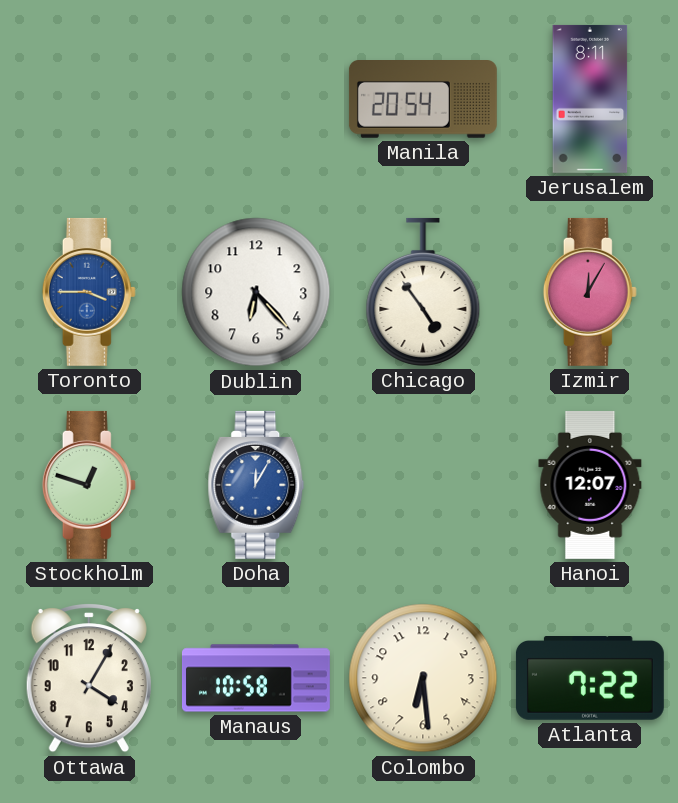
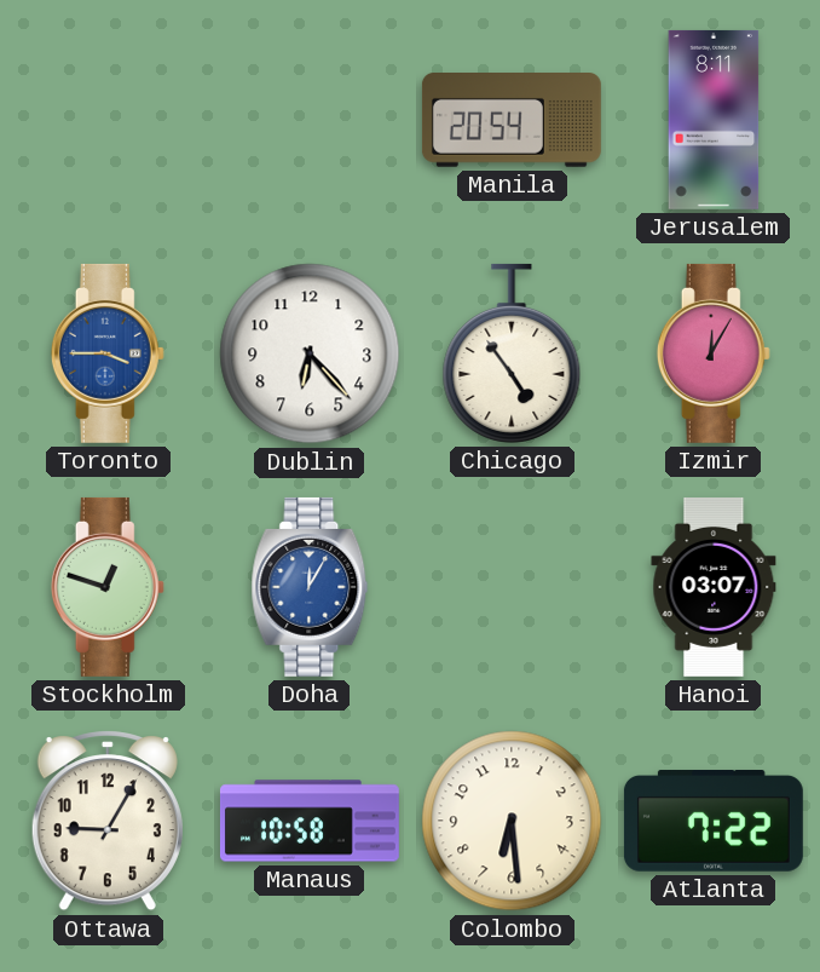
Hanoi: 12:07 -> 03:07
Ottawa: 4:05 -> 9:05
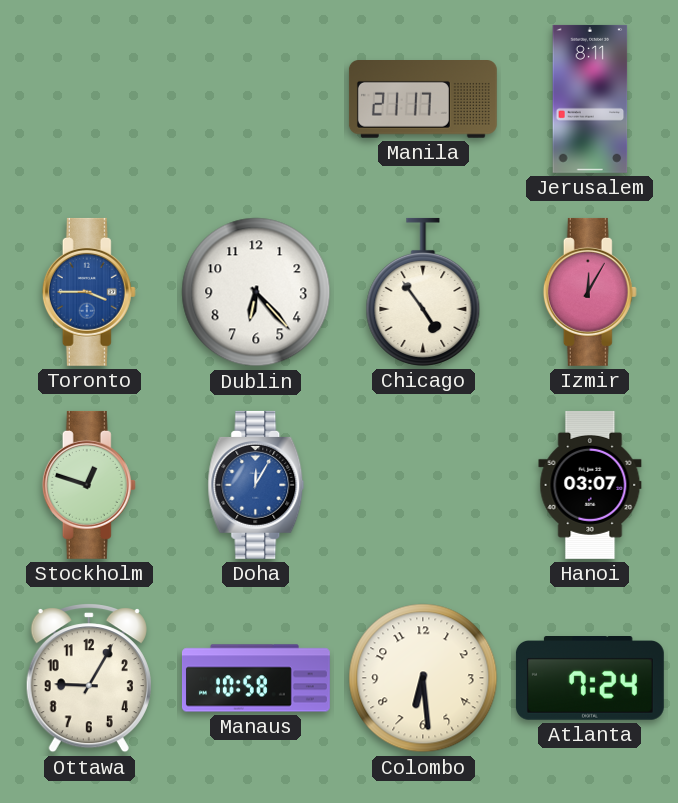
Manila: 20:54 -> 21:17
Atlanta: 7:22 -> 7:24
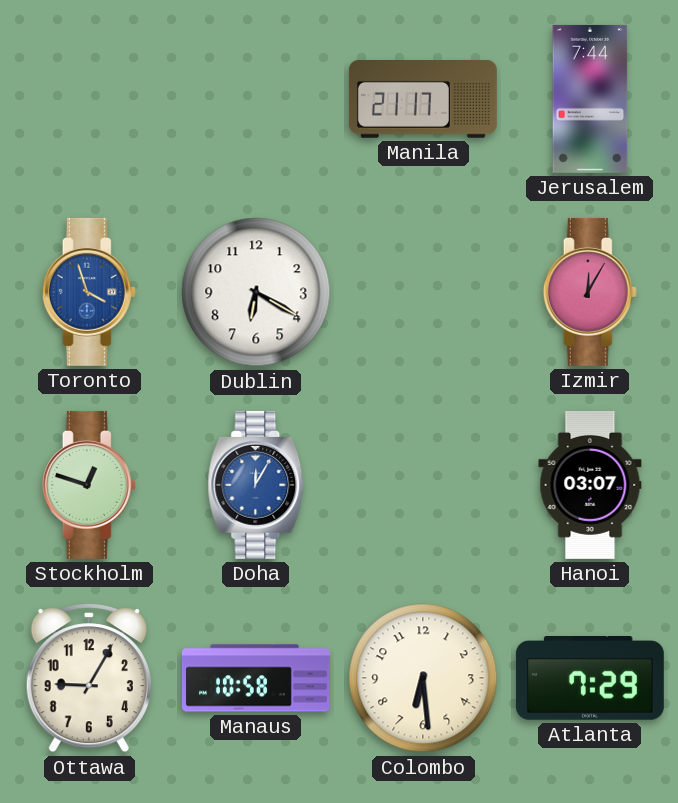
Jerusalem: 8:11 -> 7:44
Toronto: 3:45 -> 3:57
Dublin: 6:23 -> 6:20
Chicago: 4:54 -> none
Atlanta: 7:24 -> 7:29
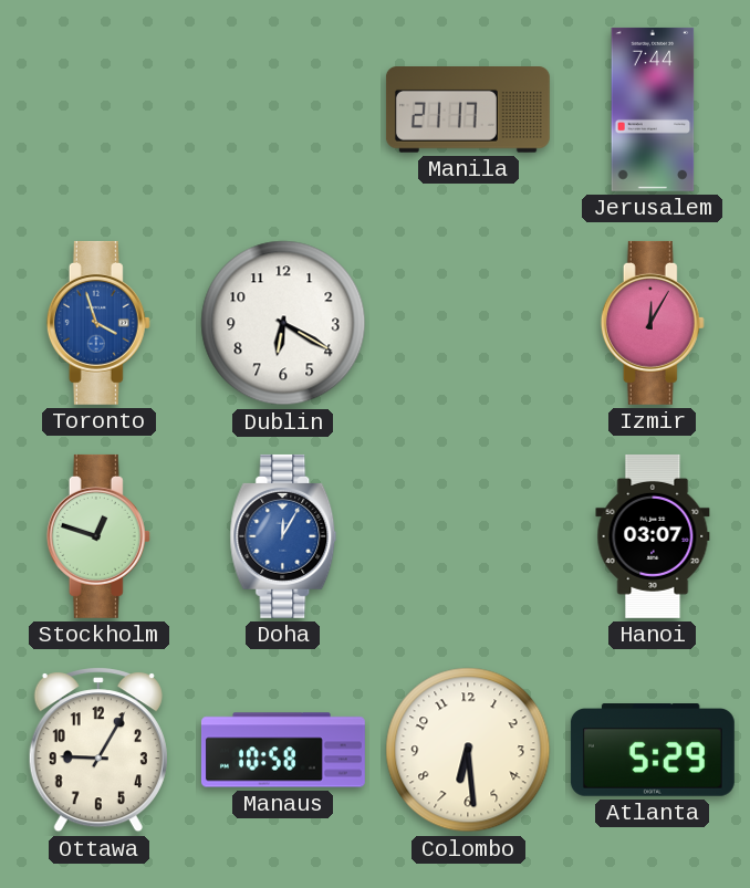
Atlanta: 7:29 -> 5:29
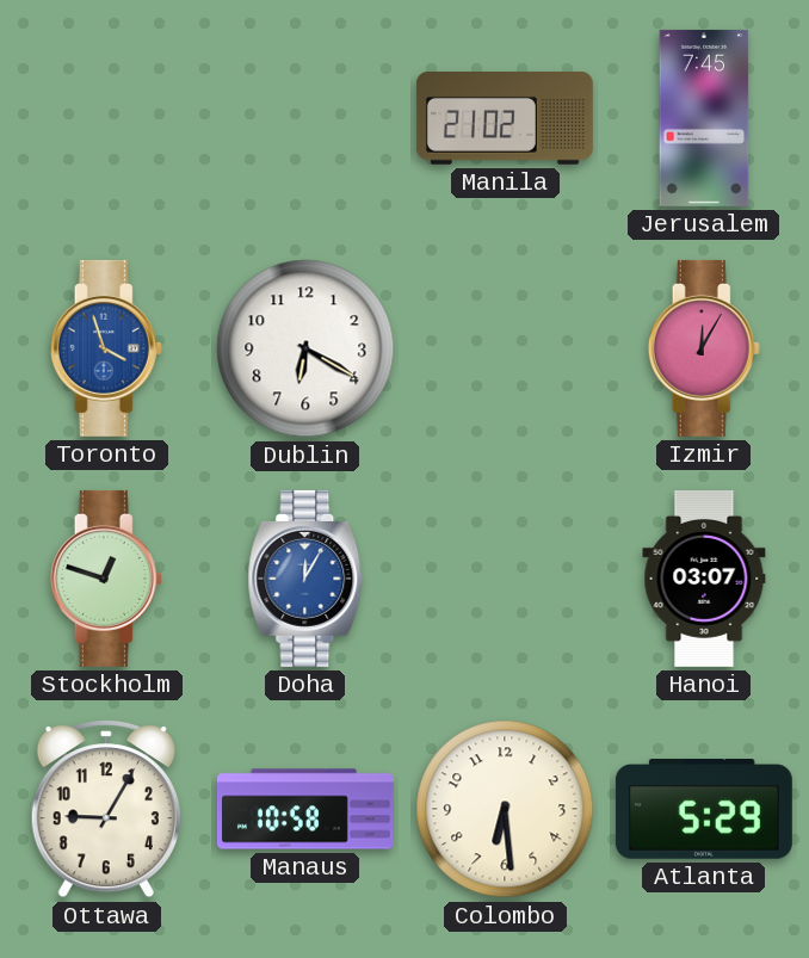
Manila: 21:17 -> 21:02
Jerusalem: 7:44 -> 7:45
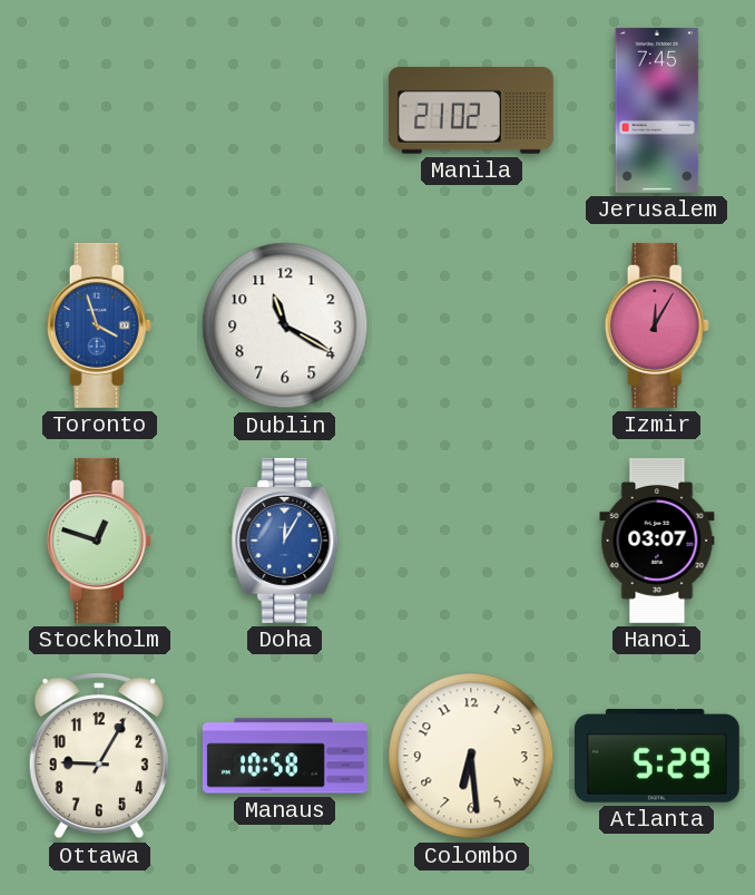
Dublin: 6:20 -> 11:20
